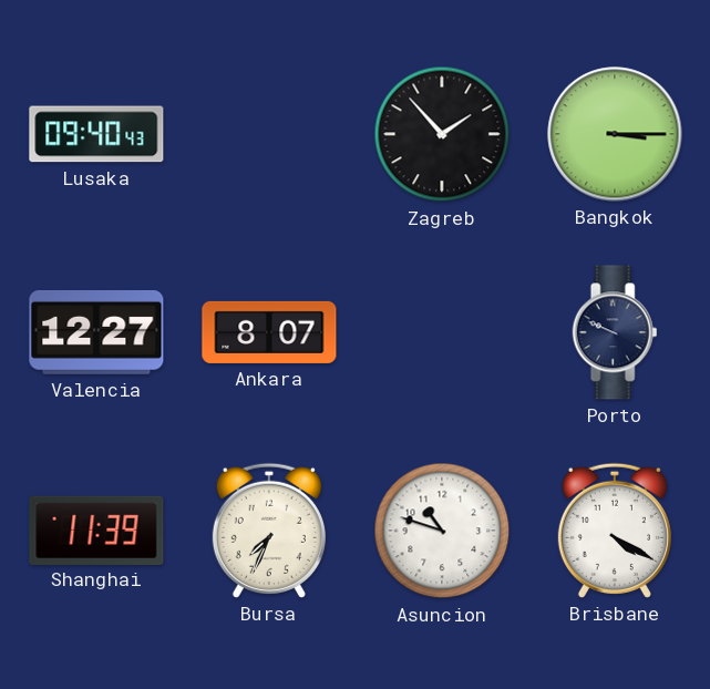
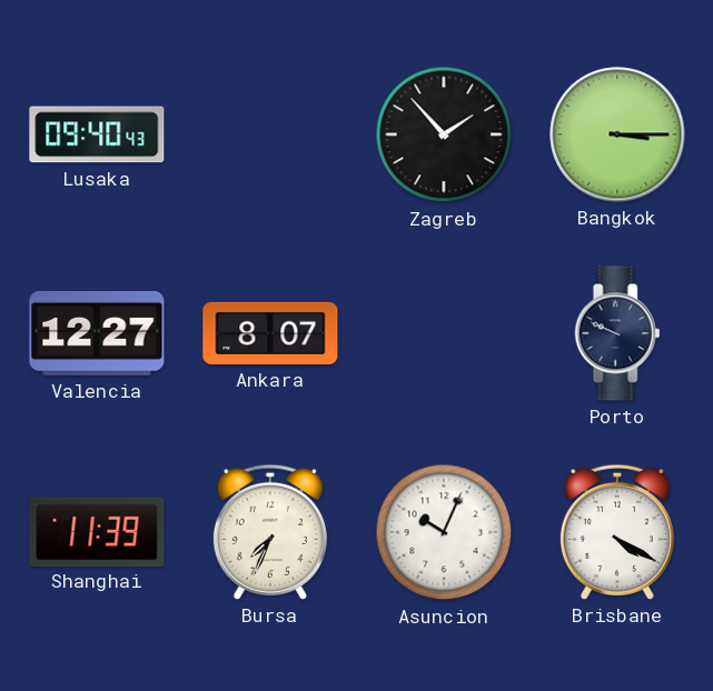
Asuncion: 10:48 -> 10:04
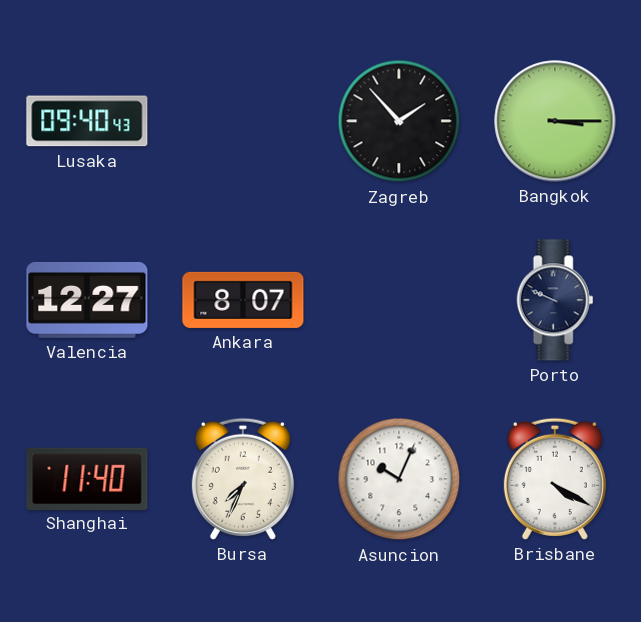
Shanghai: 11:39 -> 11:40
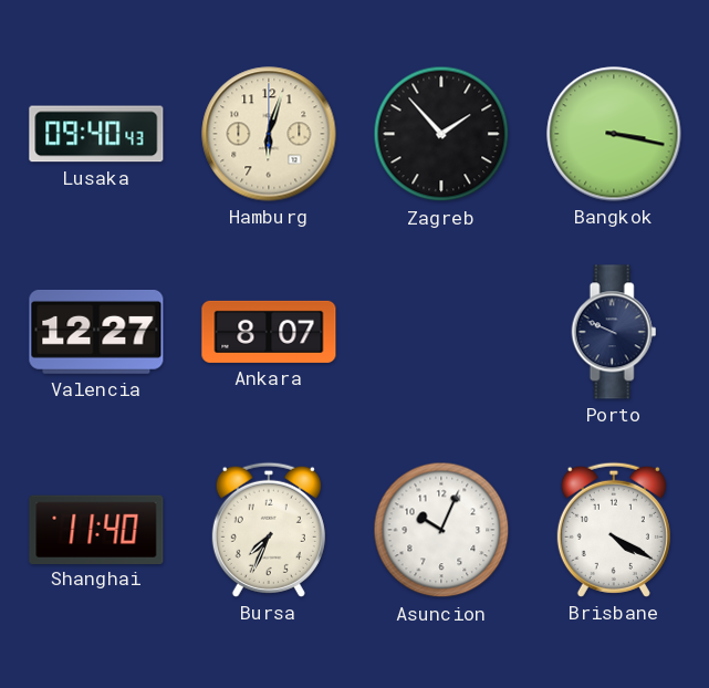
Hamburg: none -> 6:03
Bangkok: 3:15 -> 3:17
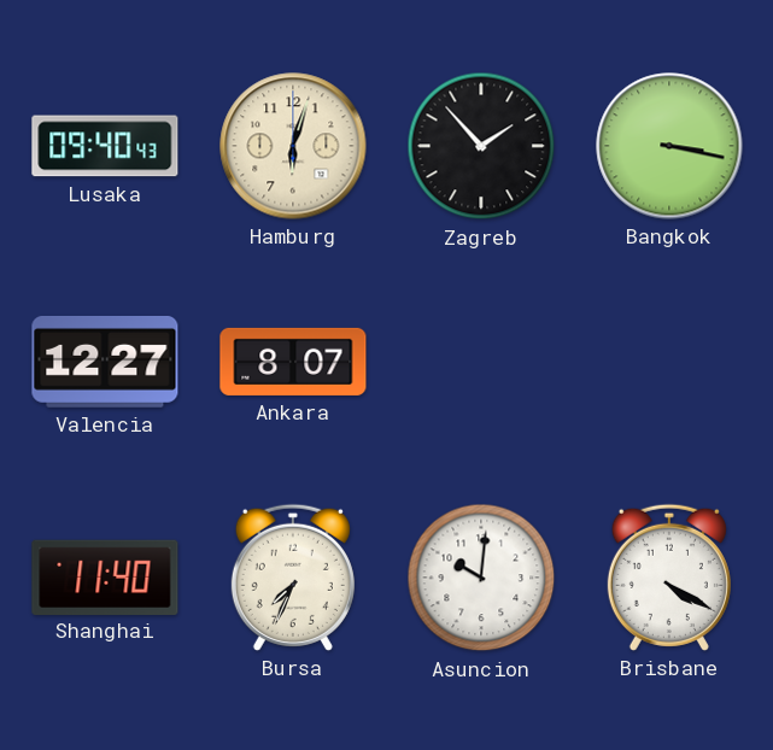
Porto: 9:49 -> none
Asuncion: 10:04 -> 10:01
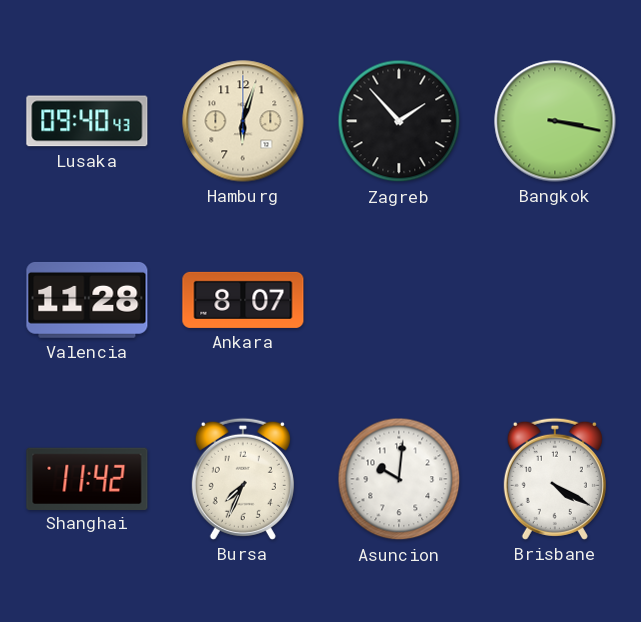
Valencia: 12:27 -> 11:28
Shanghai: 11:40 -> 11:42
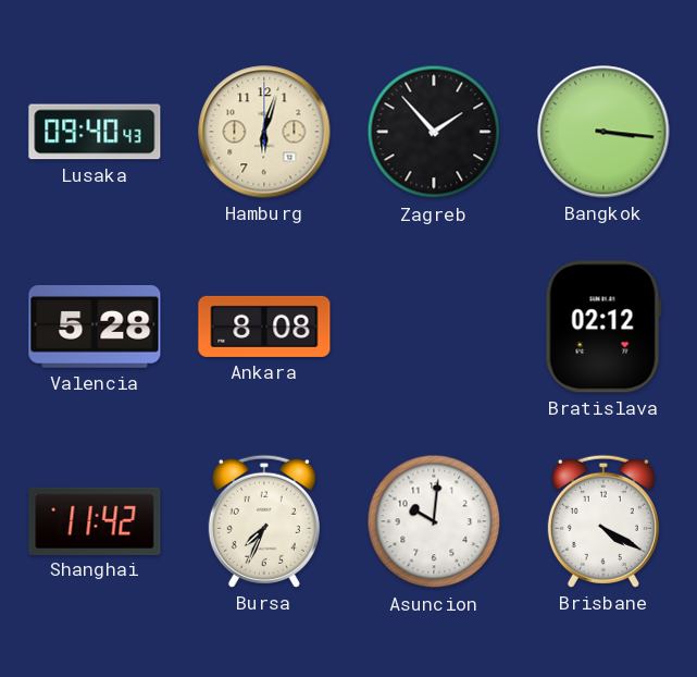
Bangkok: 3:17 -> 3:16
Valencia: 11:28 -> 5:28
Ankara: 8:07 -> 8:08
Bratislava: none -> 02:12
